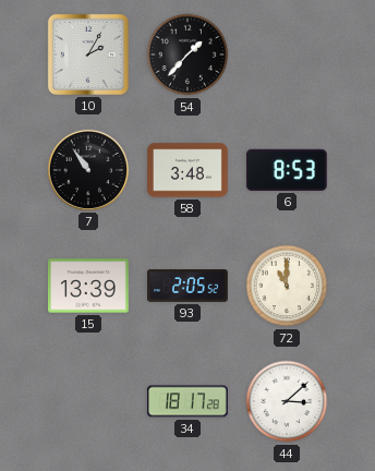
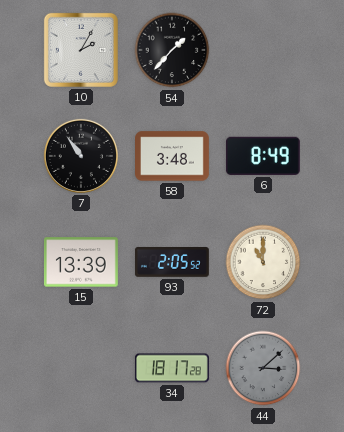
6: 8:53 -> 8:49
44 dial: white -> grey
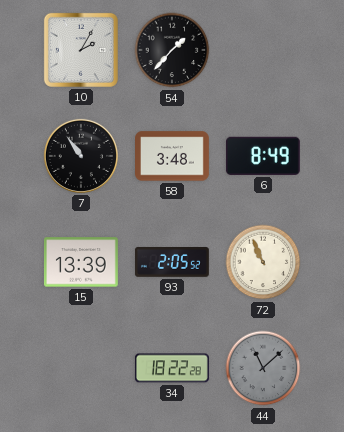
72: 11:00 -> 10:56
34: 18:17 -> 18:22
44: 3:08 -> 11:08
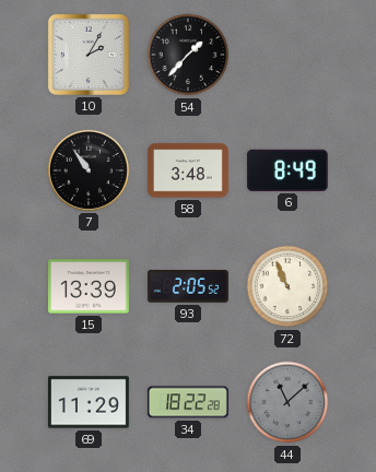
69: none -> 11:29
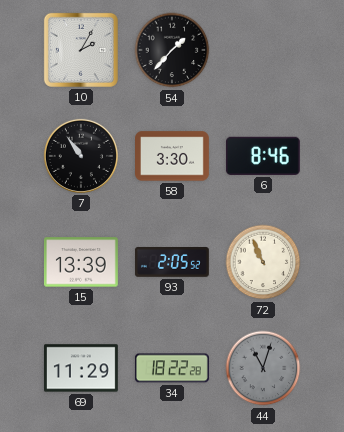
58: 3:48 -> 3:30
6: 8:49 -> 8:46
44: 11:08 -> 11:03
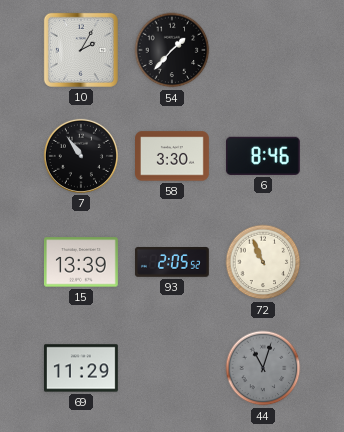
34: 18:22 -> none
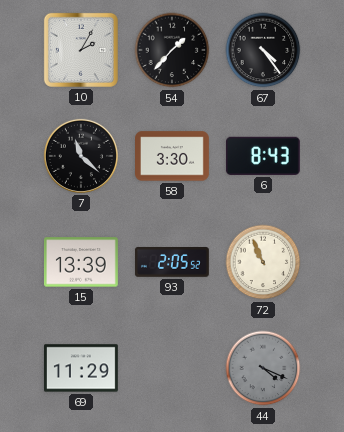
67: none -> 4:24
7: 10:54 -> 11:22
6: 8:46 -> 8:43
44: 11:03 -> 4:19
